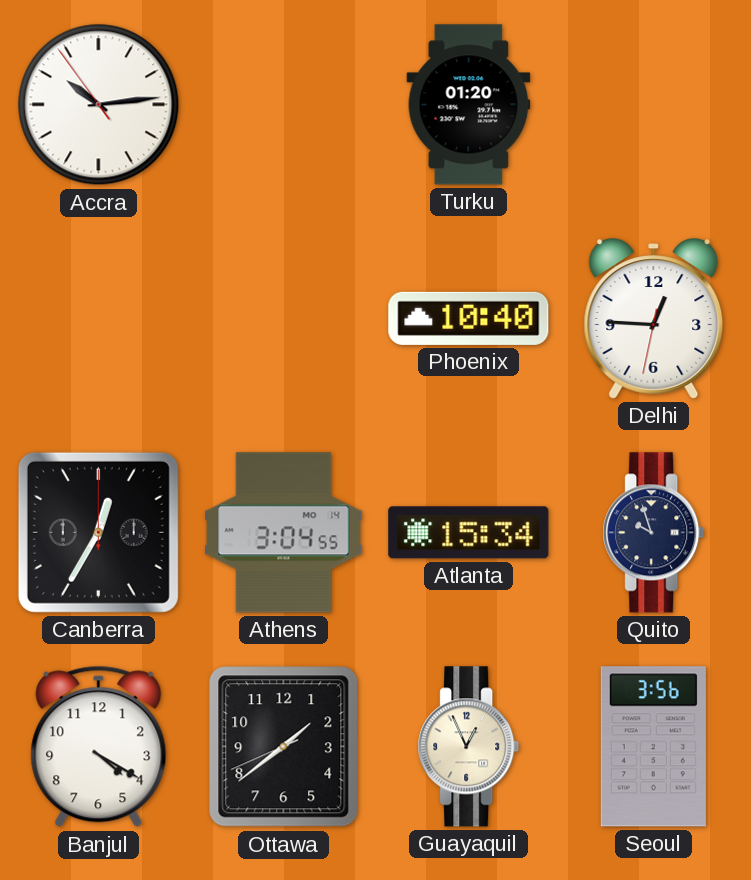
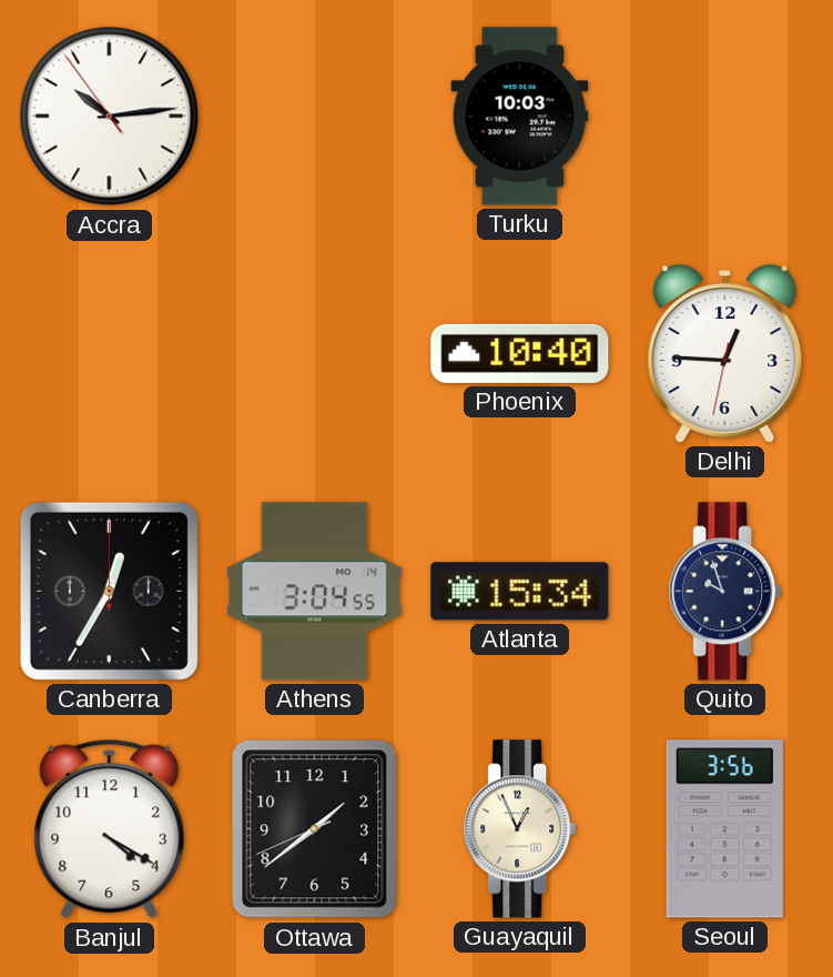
Turku: 01:20 -> 10:03
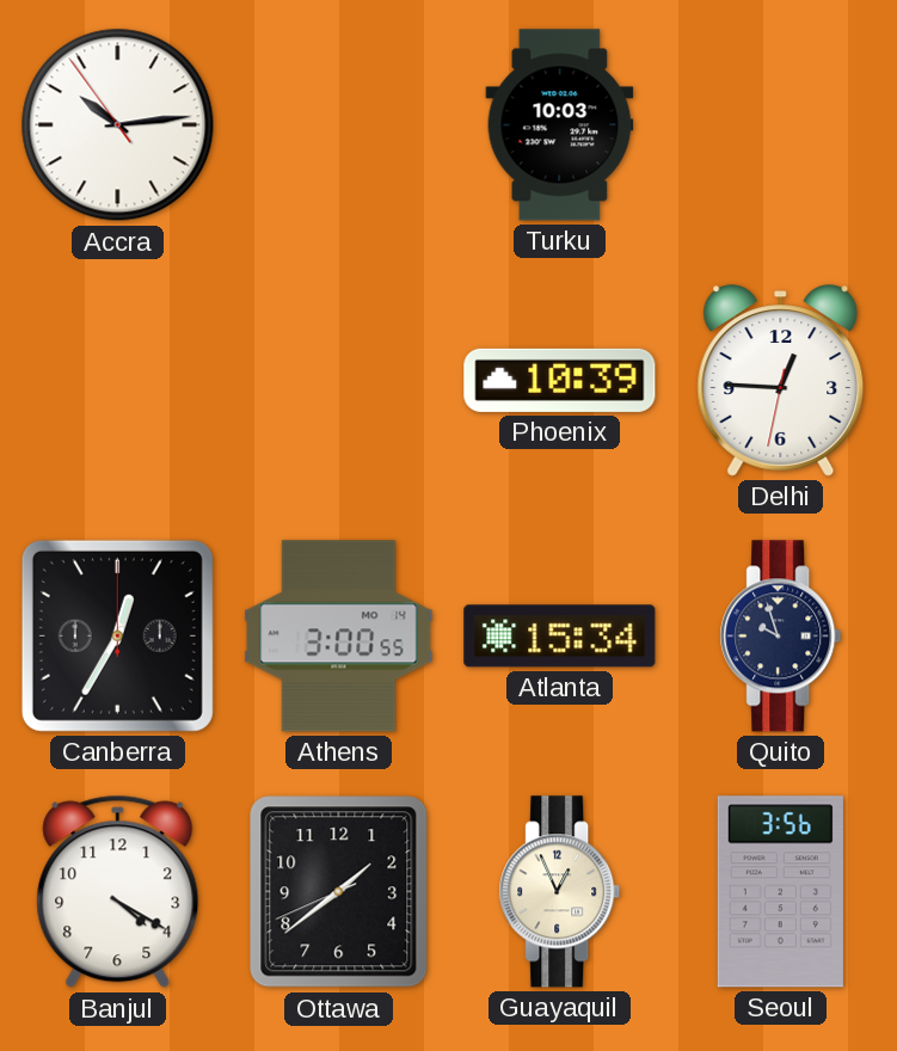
Phoenix: 10:40 -> 10:39
Athens: 3:04 -> 3:00
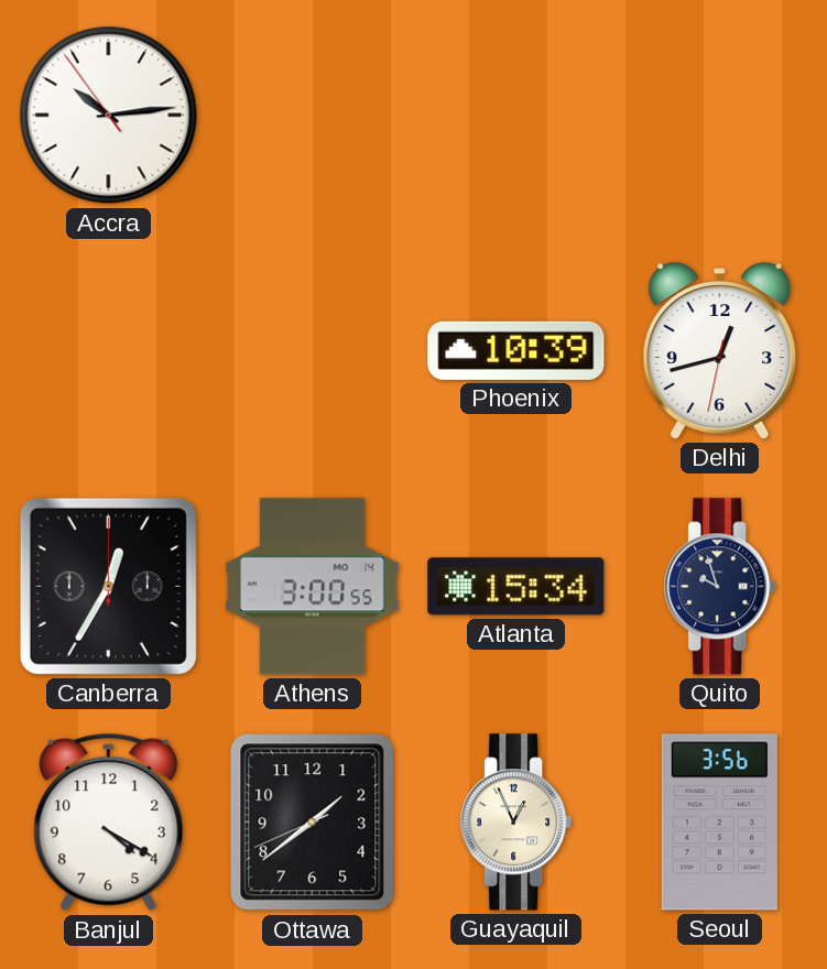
Turku: 10:03 -> none
Delhi: 12:45 -> 12:42
